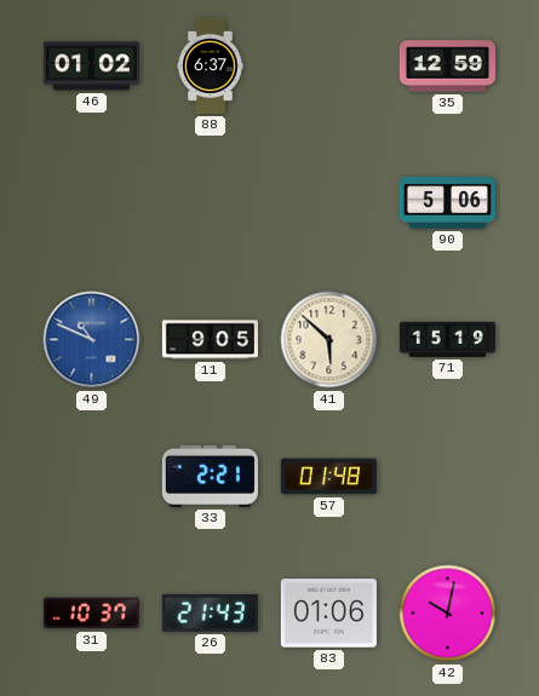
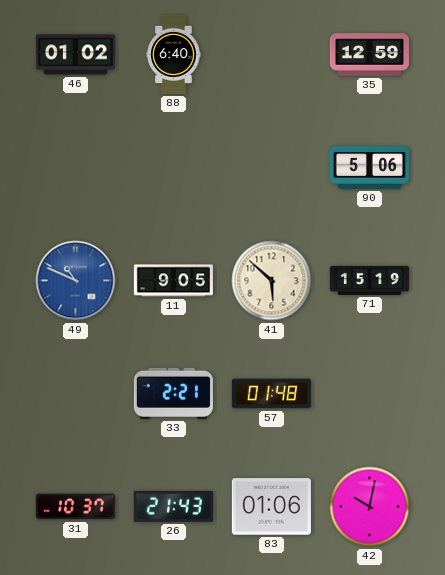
88: 6:37 -> 6:40
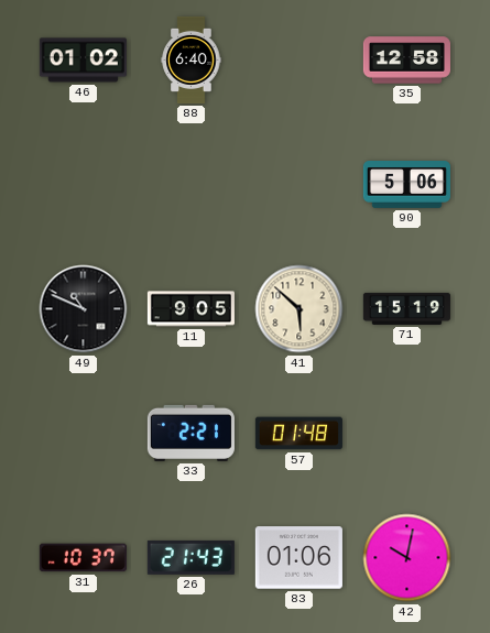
35: 12:59 -> 12:58
49 dial: blue -> black
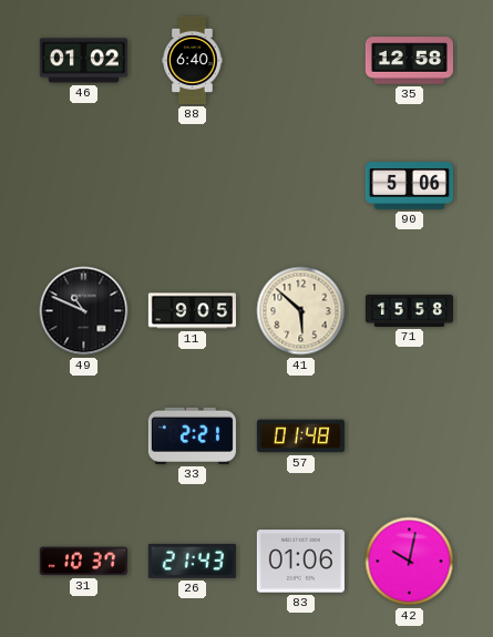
71: 15:19 -> 15:58
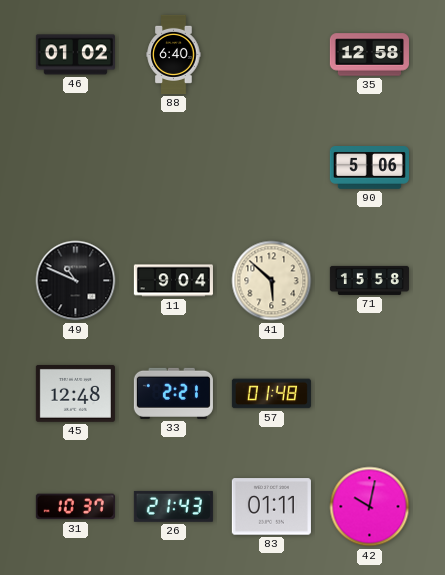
11: 9:05 -> 9:04
45: none -> 12:48
83: 01:06 -> 01:11
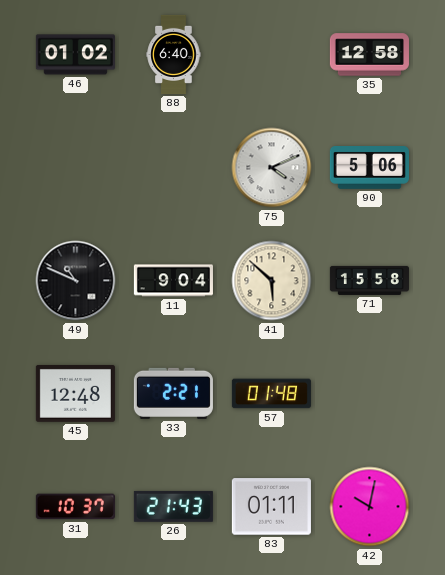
75: none -> 4:11
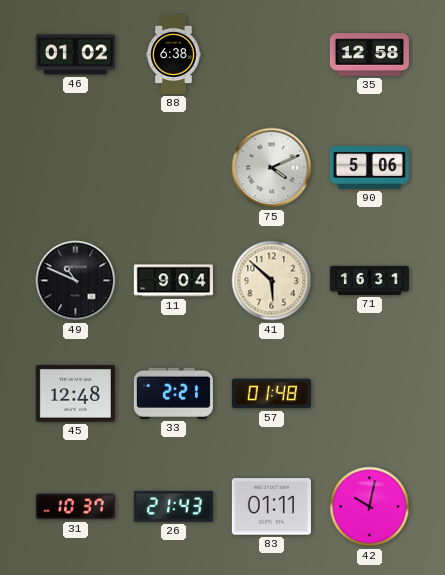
88: 6:40 -> 6:38
71: 15:58 -> 16:31
